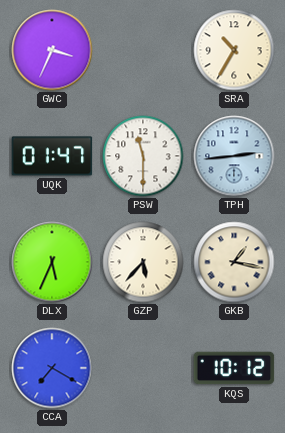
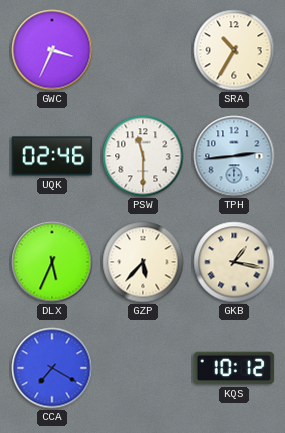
UQK: 01:47 -> 02:46
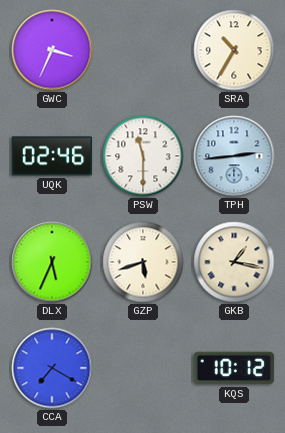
GZP: 5:37 -> 5:42
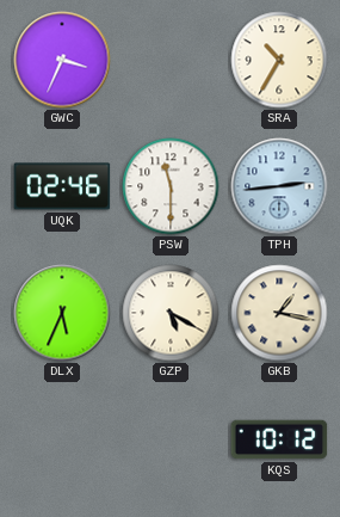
GZP: 5:42 -> 5:20
CCA: 7:20 -> none
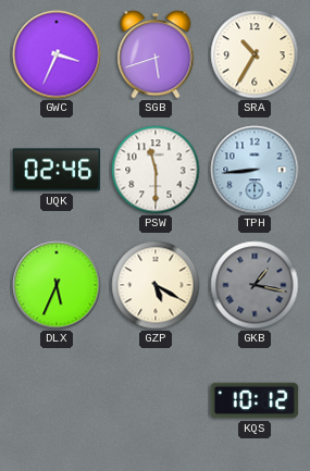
SGB: none -> 5:42
TPH: 2:44 -> 8:44
GKB dial: cream -> grey
